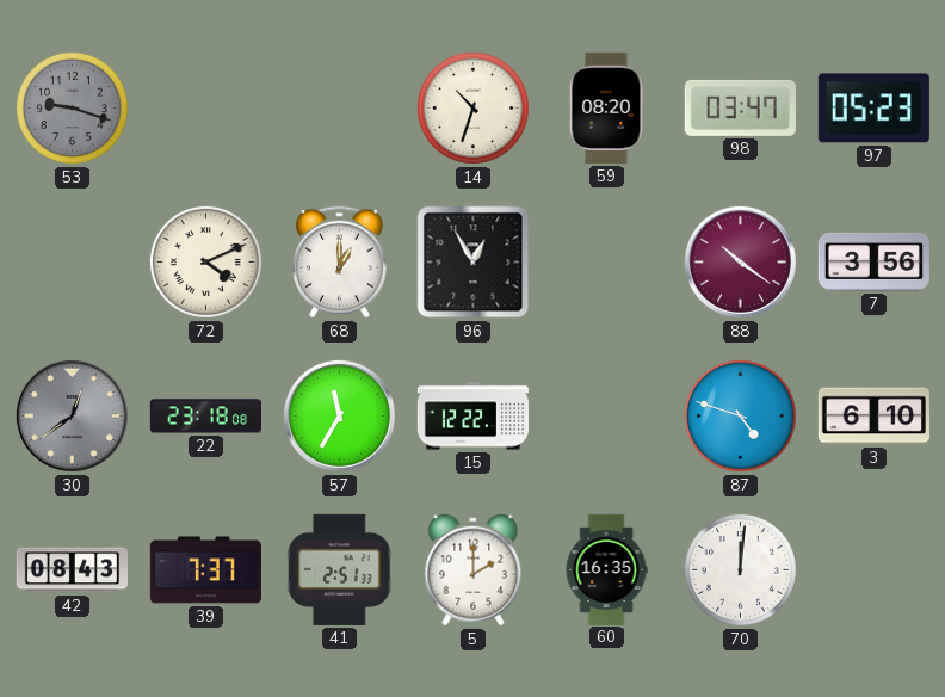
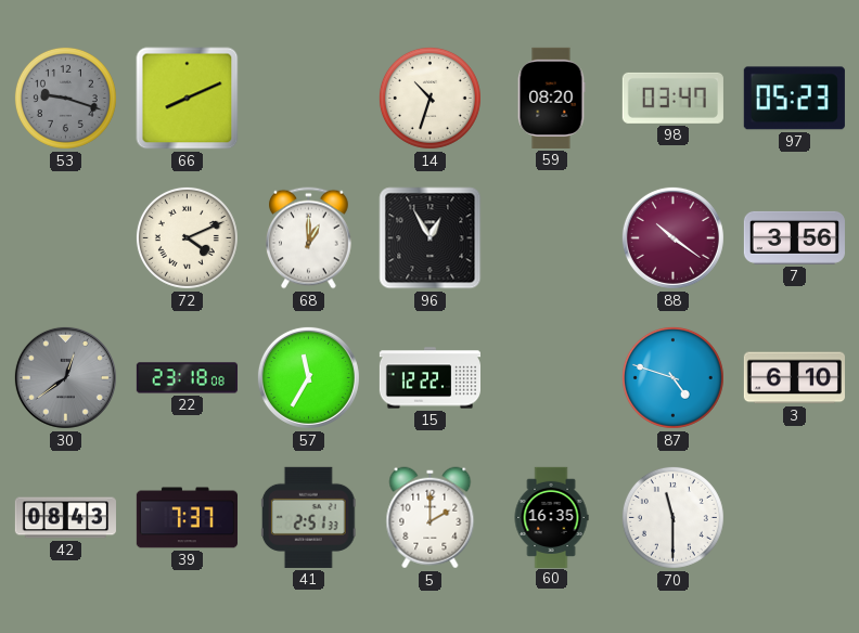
66: none -> 8:11
70: 12:01 -> 11:30
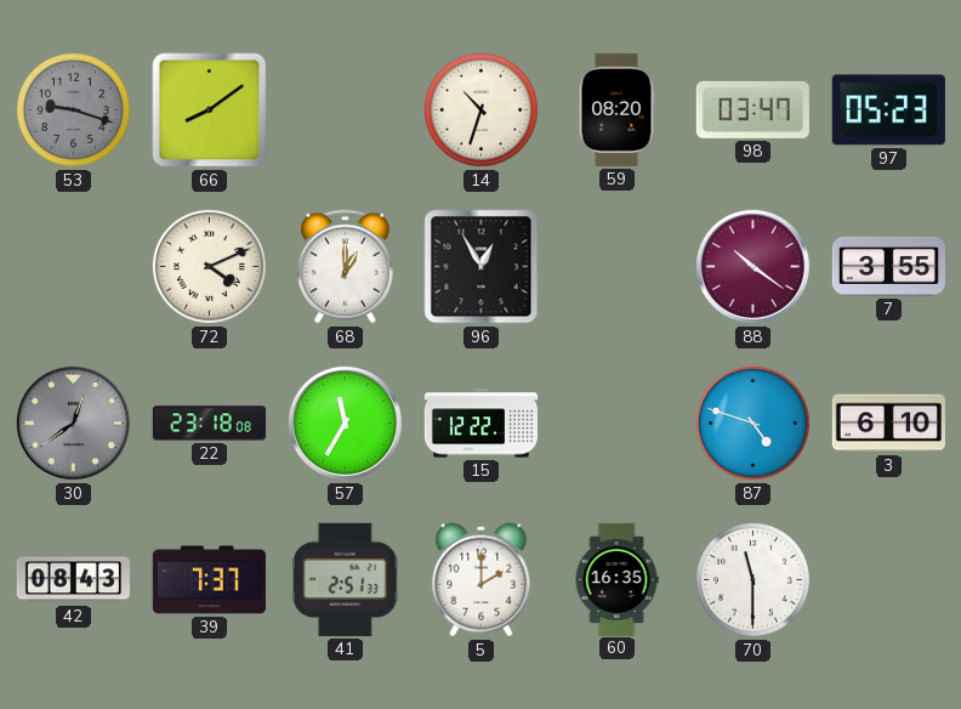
66: 8:11 -> 8:09
7: 3:56 -> 3:55
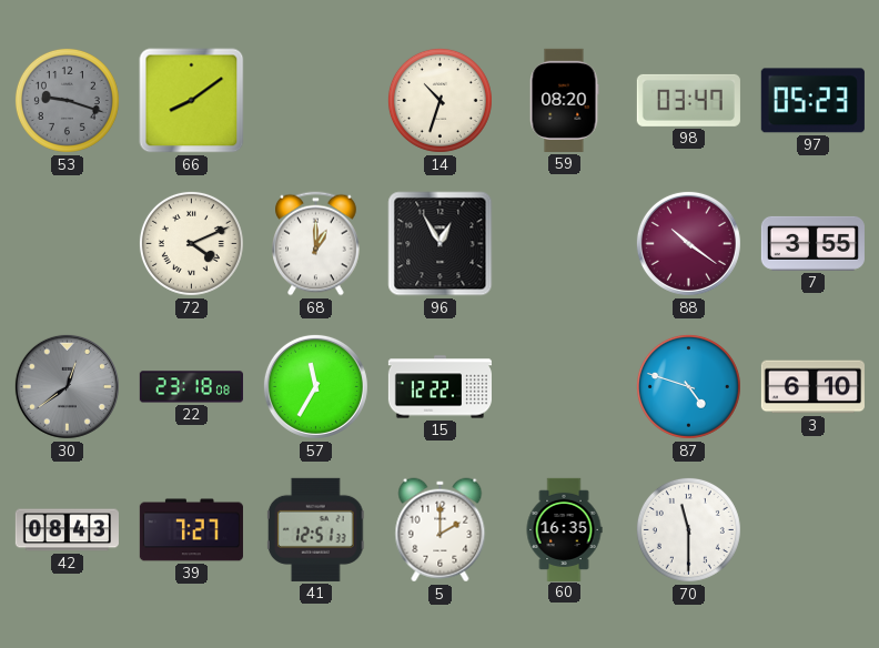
39: 7:37 -> 7:27
41: 2:51 -> 12:51
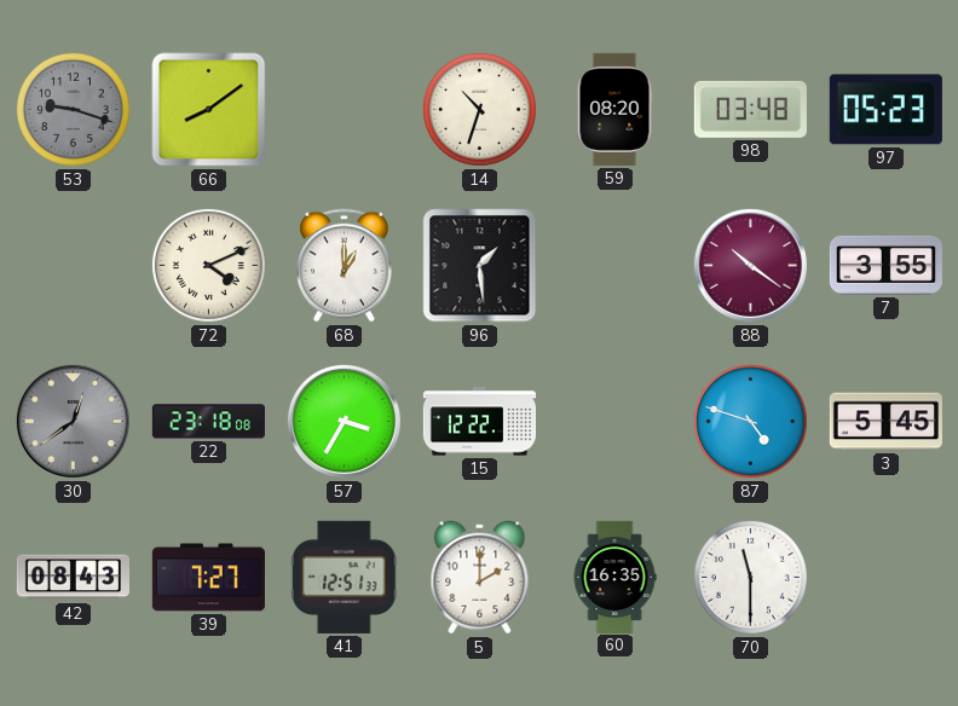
98: 03:47 -> 03:48
96: 12:55 -> 1:29
57: 11:35 -> 3:35
3: 6:10 -> 5:45
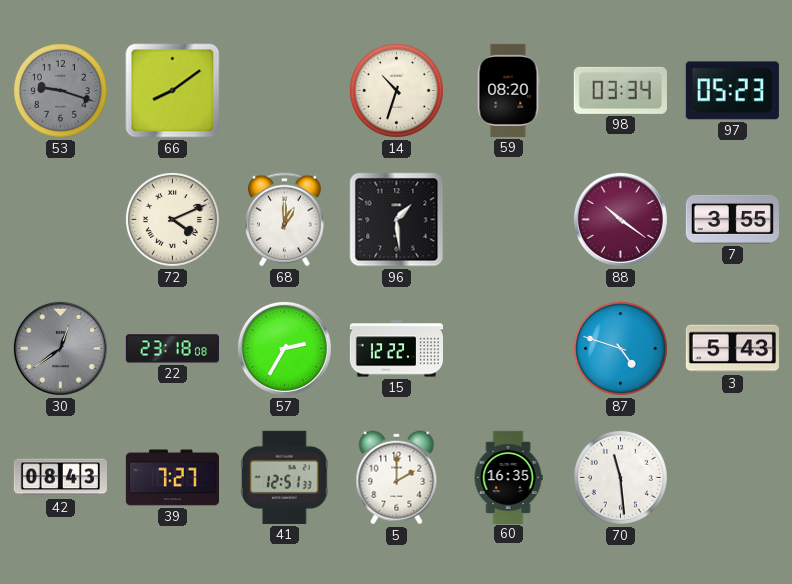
98: 03:48 -> 03:34
57: 3:35 -> 2:35
3: 5:45 -> 5:43
70: 11:30 -> 11:29
